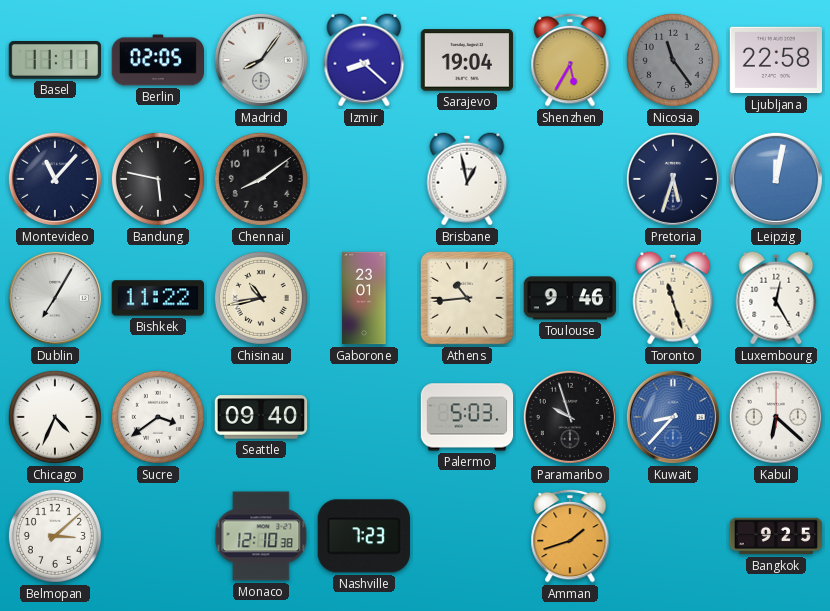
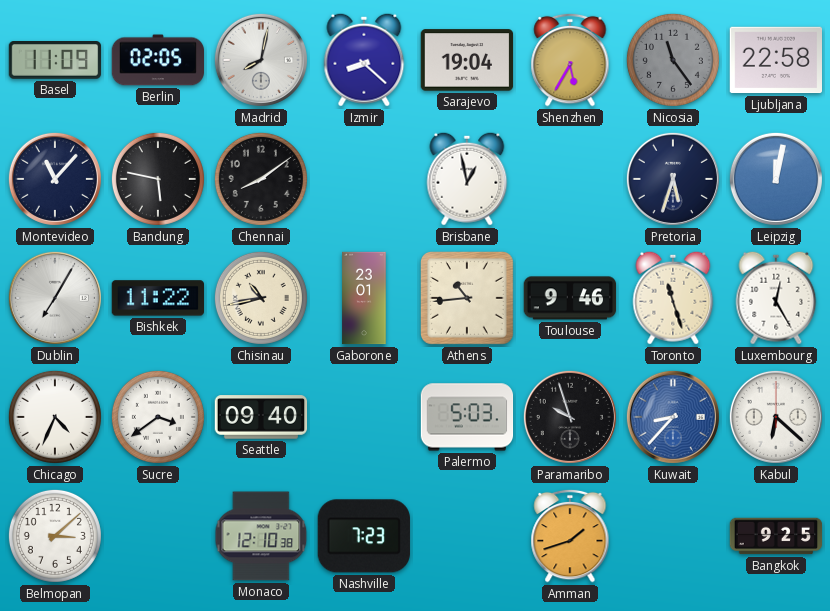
Basel: 11:11 -> 11:09
Madrid: 8:06 -> 8:02
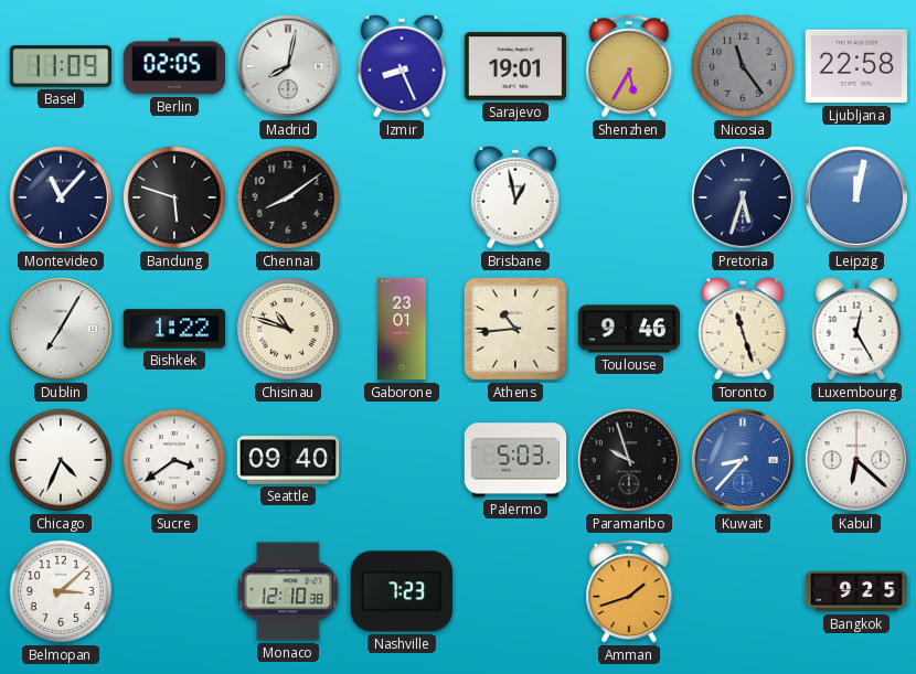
Izmir: 8:22 -> 8:26
Sarajevo: 19:04 -> 19:01
Bandung: 5:47 -> 5:48
Bishkek: 11:22 -> 1:22
Chisinau: 10:43 -> 10:48
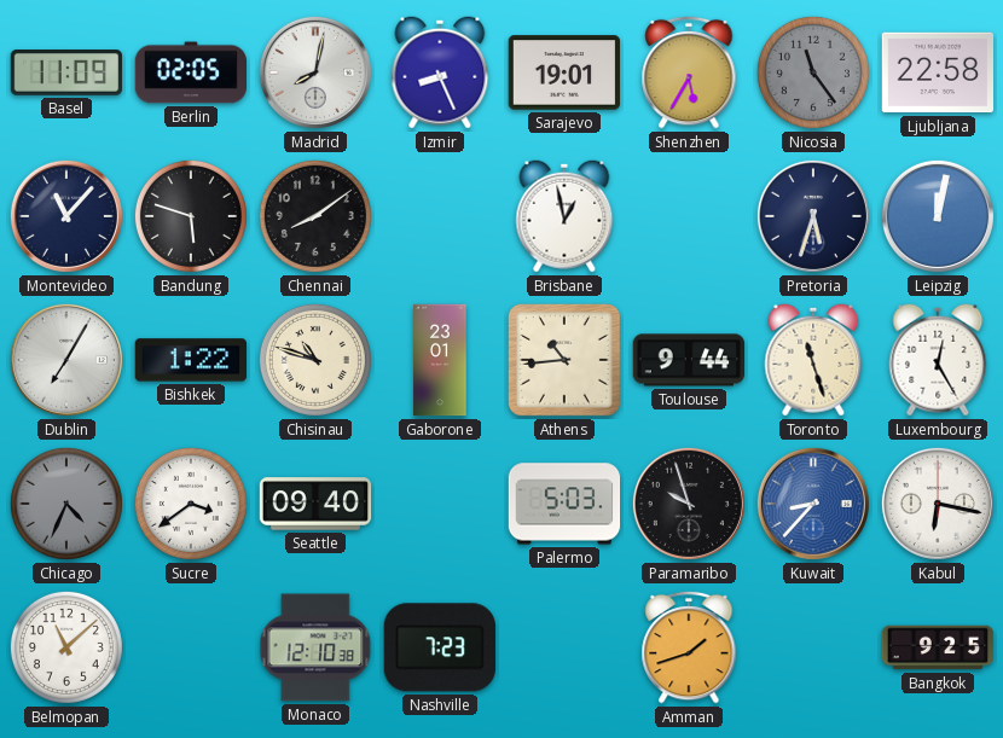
Toulouse: 9:46 -> 9:44
Chicago dial: white -> grey
Kabul: 6:22 -> 6:17
Belmopan: 3:08 -> 11:08
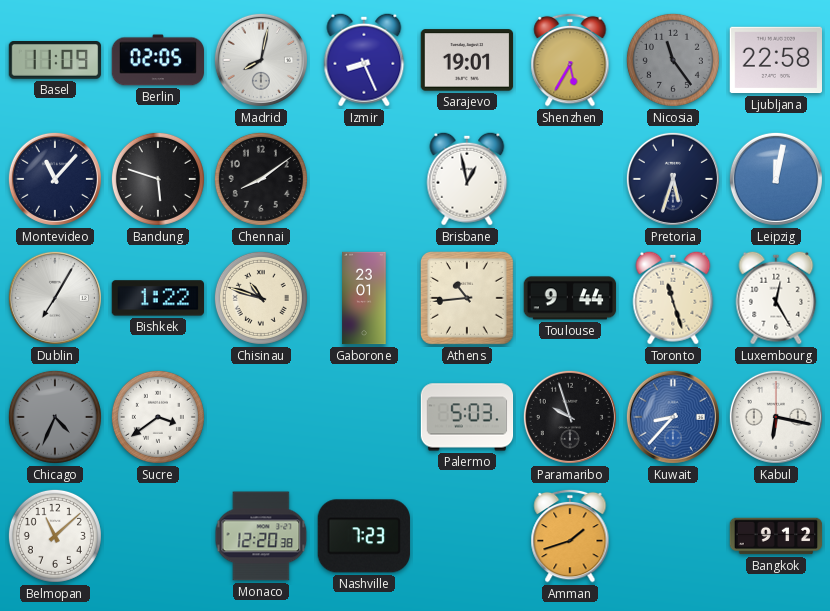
Seattle: 09:40 -> none
Monaco: 12:10 -> 12:20
Bangkok: 9:25 -> 9:12
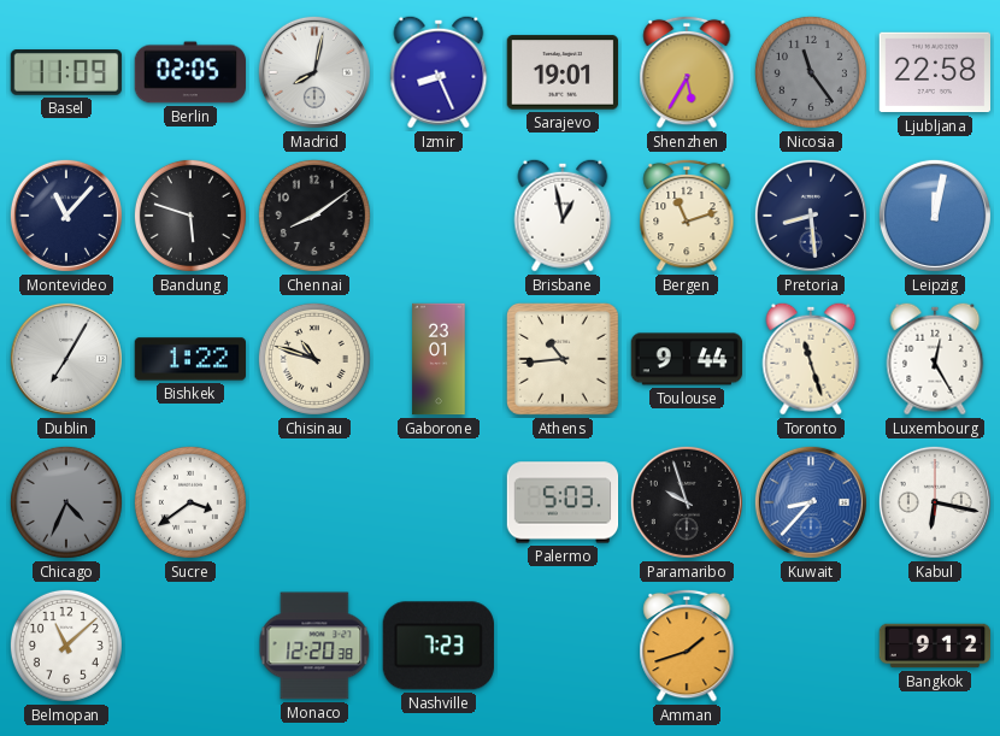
Bergen: none -> 11:12
Pretoria: 5:33 -> 8:29
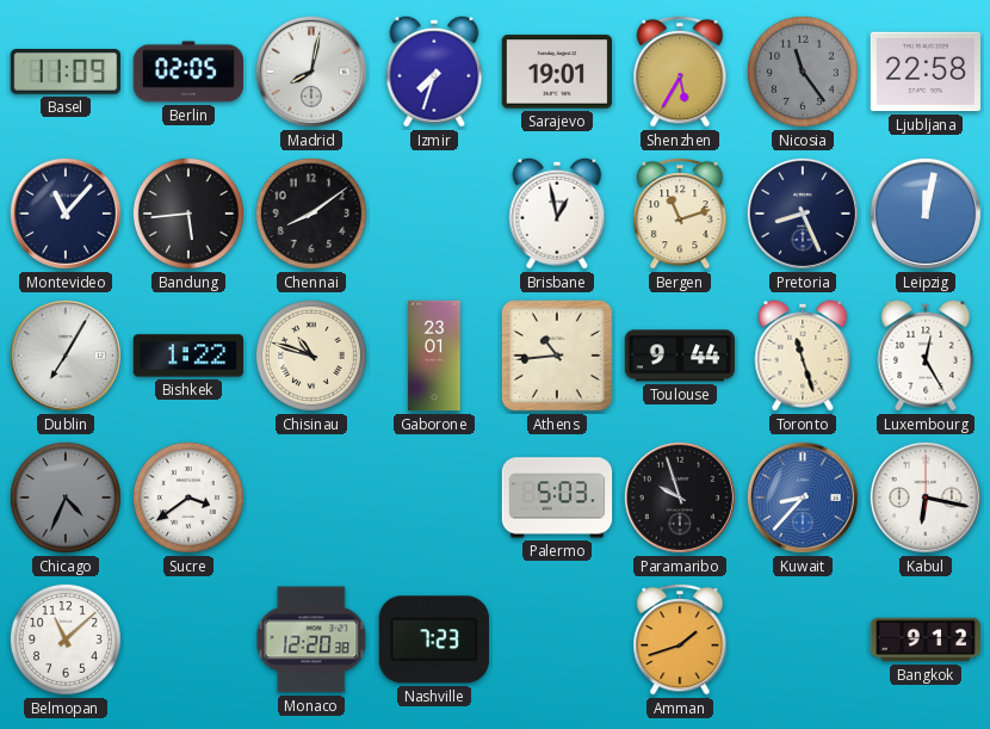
Izmir: 8:26 -> 7:33
Bandung: 5:48 -> 5:44
Pretoria: 8:29 -> 8:26
